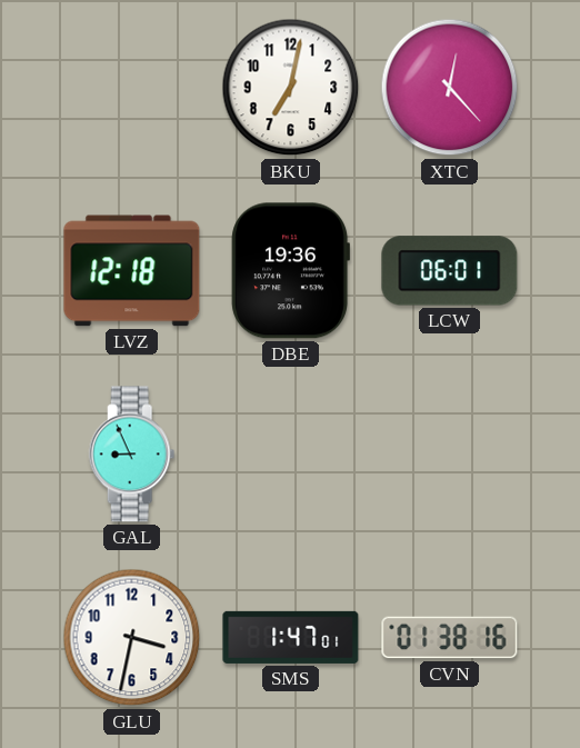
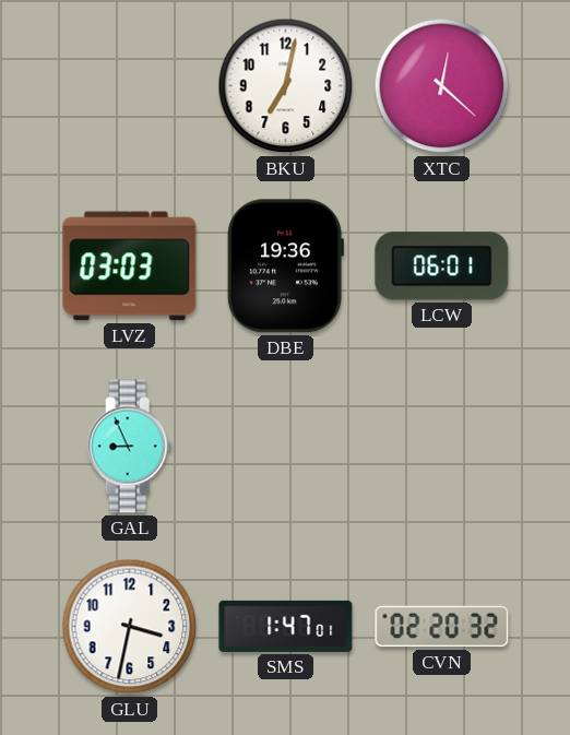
XTC: 12:23 -> 12:22
LVZ: 12:18 -> 03:03
CVN: 01:38 -> 02:20
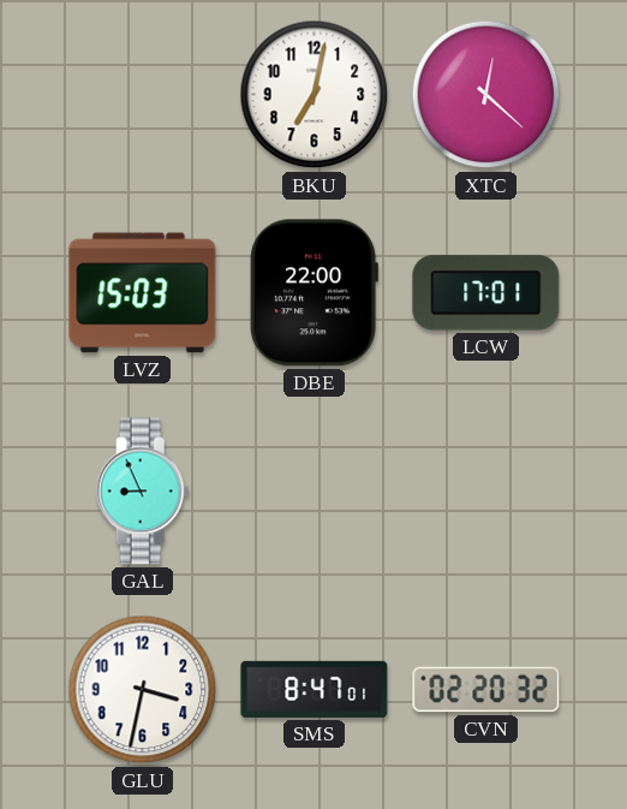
LVZ: 03:03 -> 15:03
DBE: 19:36 -> 22:00
LCW: 06:01 -> 17:01
SMS: 1:47 -> 8:47
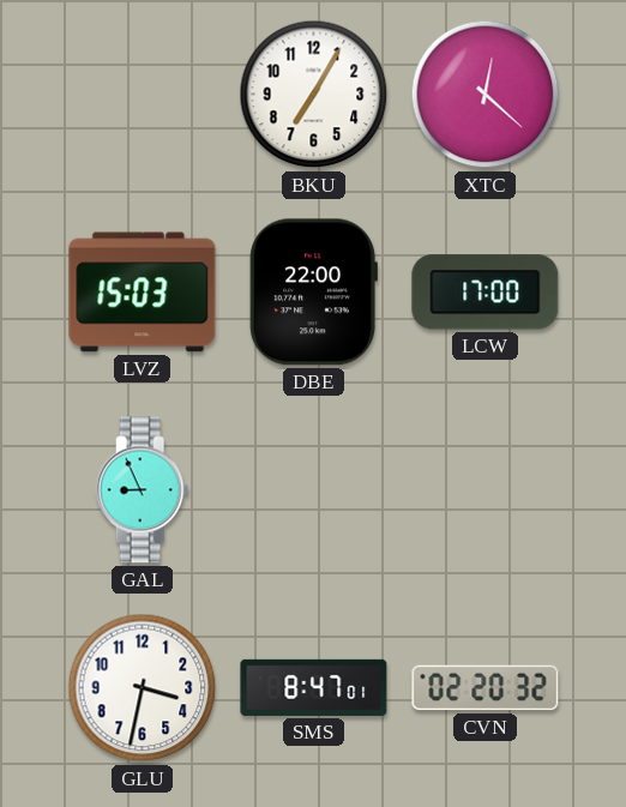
BKU: 7:02 -> 7:05
LCW: 17:01 -> 17:00
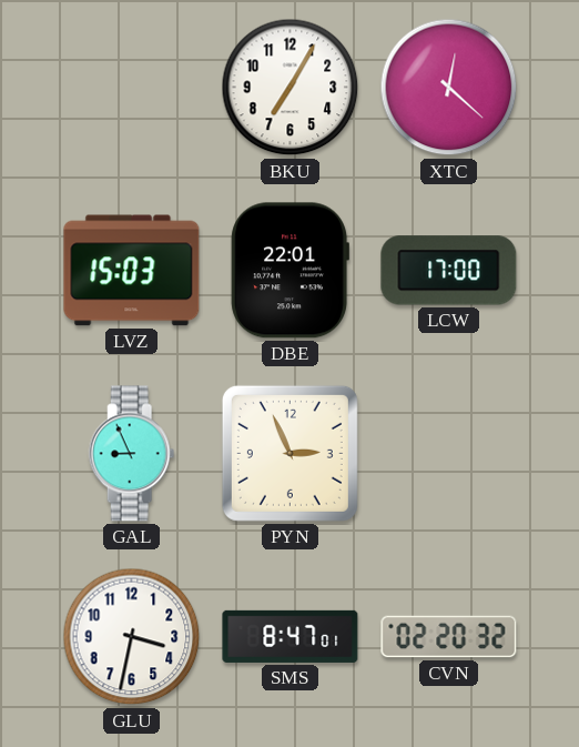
DBE: 22:00 -> 22:01
PYN: none -> 2:56
